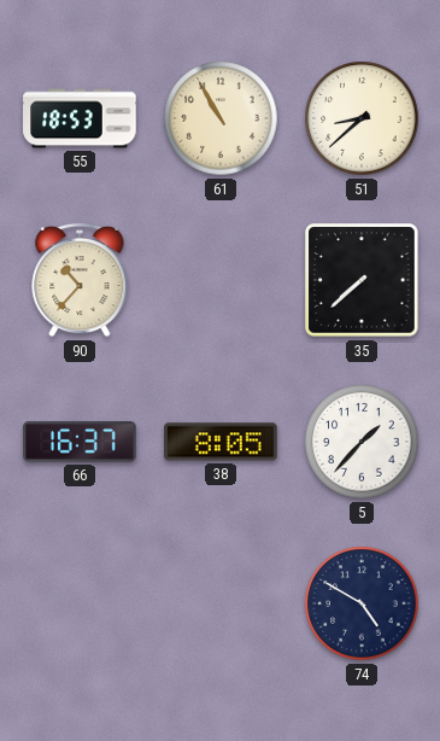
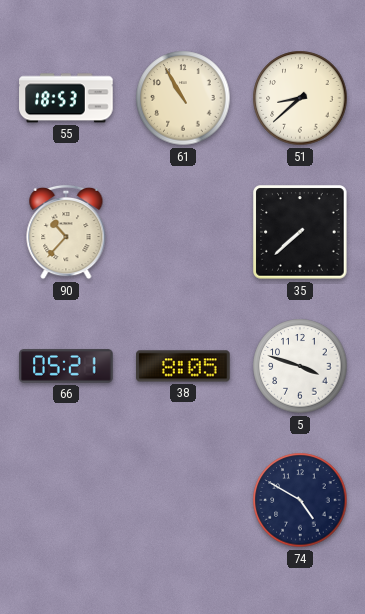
66: 16:37 -> 05:21
5: 1:37 -> 3:48
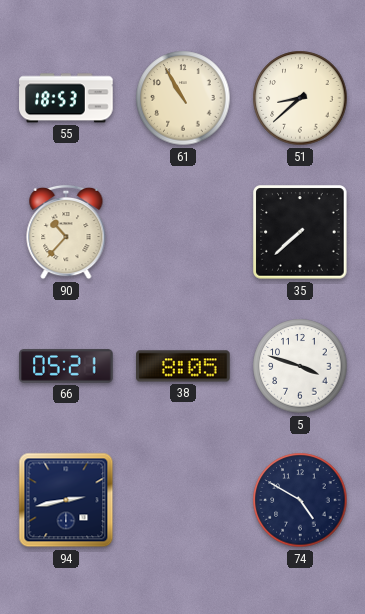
94: none -> 2:43
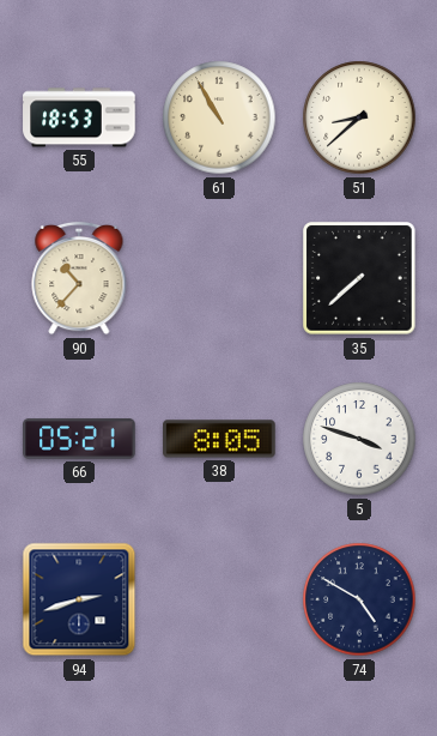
94: 2:43 -> 2:42
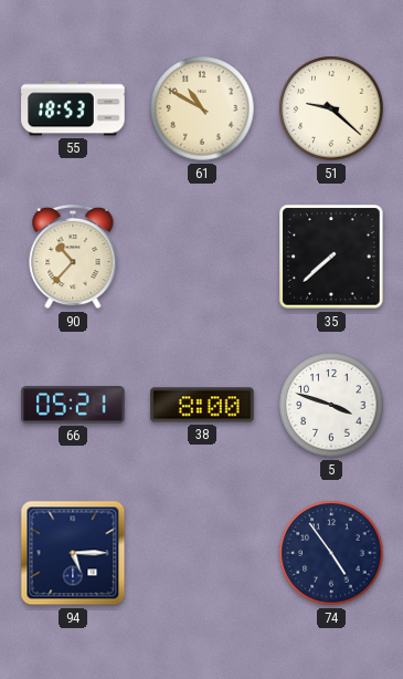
61: 10:55 -> 10:50
51: 8:38 -> 9:22
38: 8:05 -> 8:00
94: 2:42 -> 5:15
74: 4:50 -> 4:54
